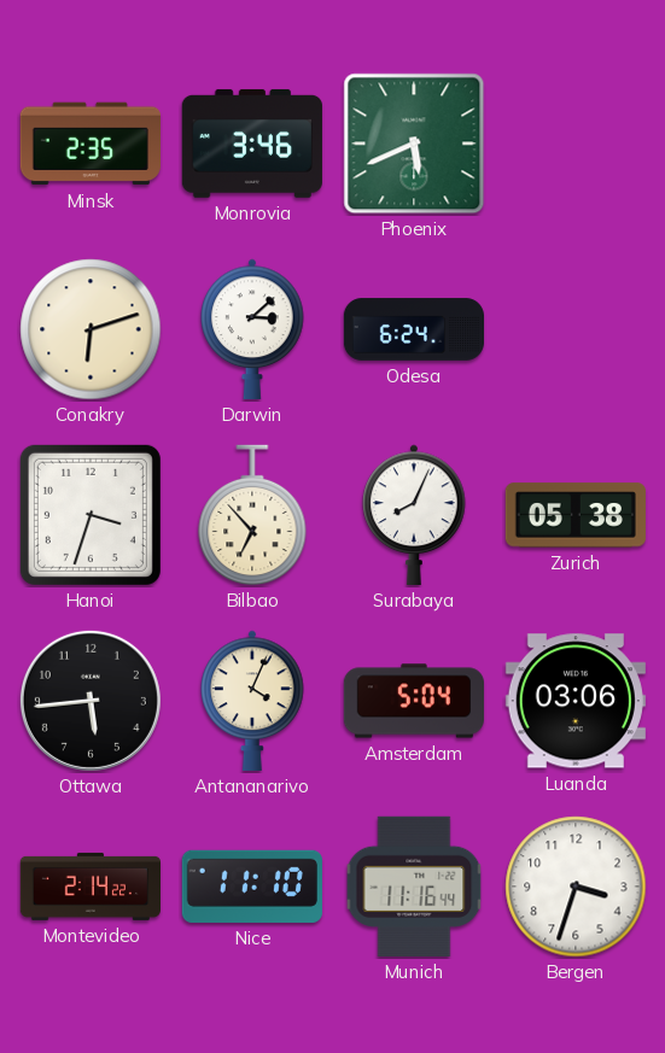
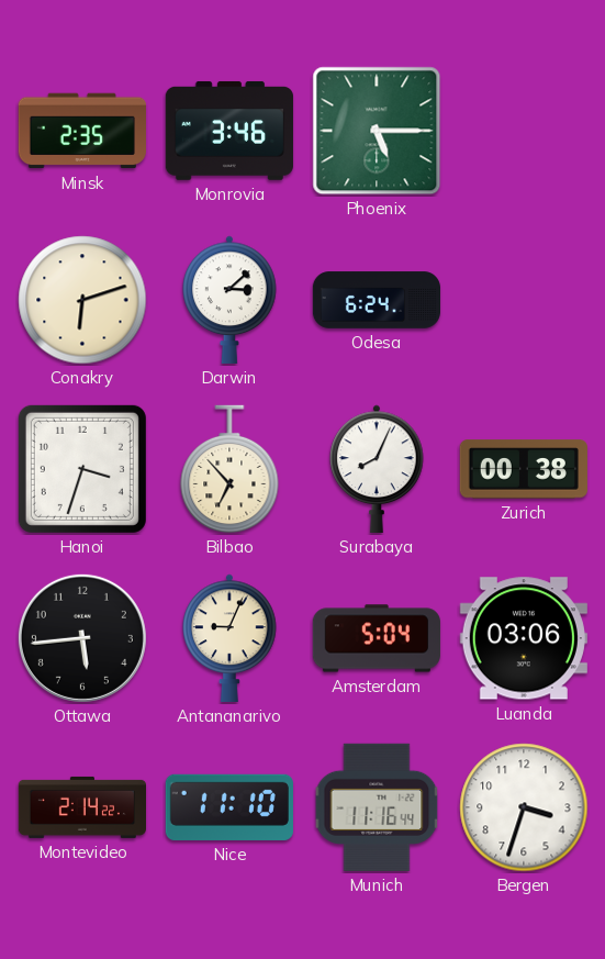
Phoenix: 5:41 -> 5:15
Zurich: 05:38 -> 00:38
Antananarivo: 4:04 -> 9:04
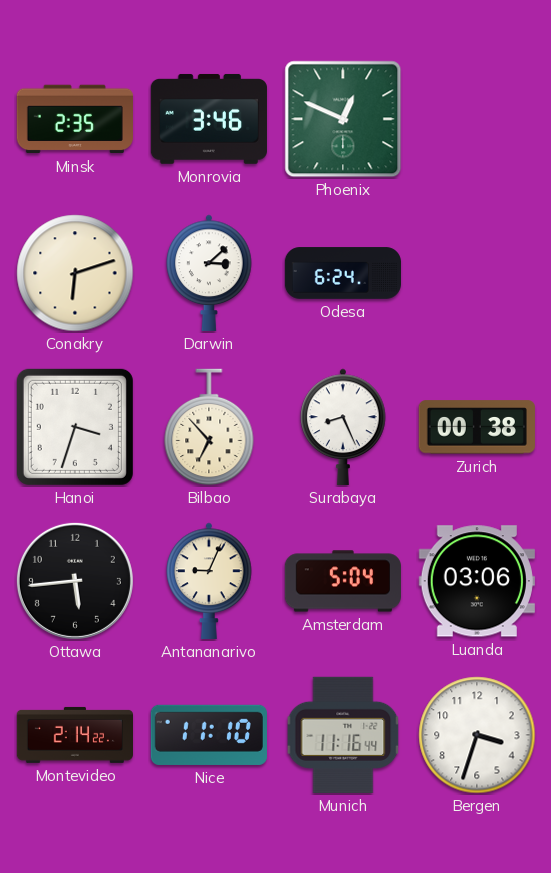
Phoenix: 5:15 -> 12:49
Surabaya: 8:04 -> 8:26
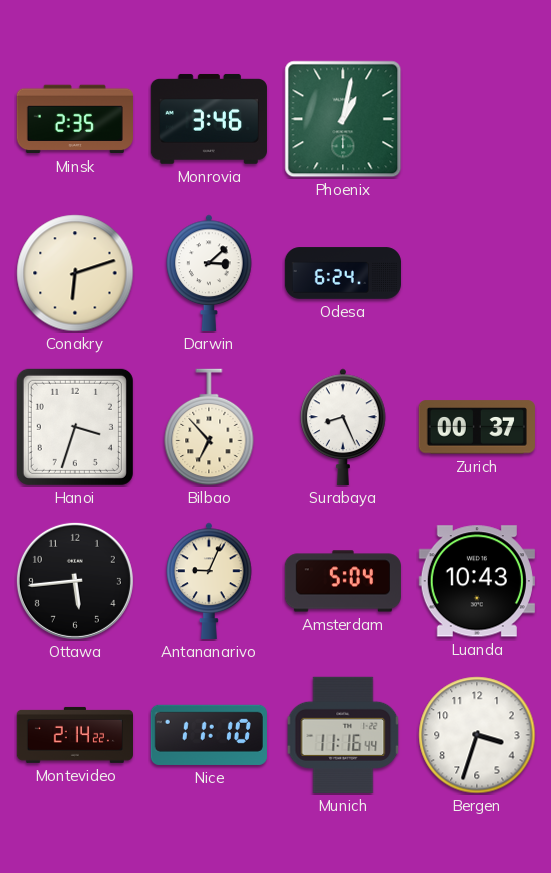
Phoenix: 12:49 -> 1:02
Zurich: 00:38 -> 00:37
Luanda: 03:06 -> 10:43
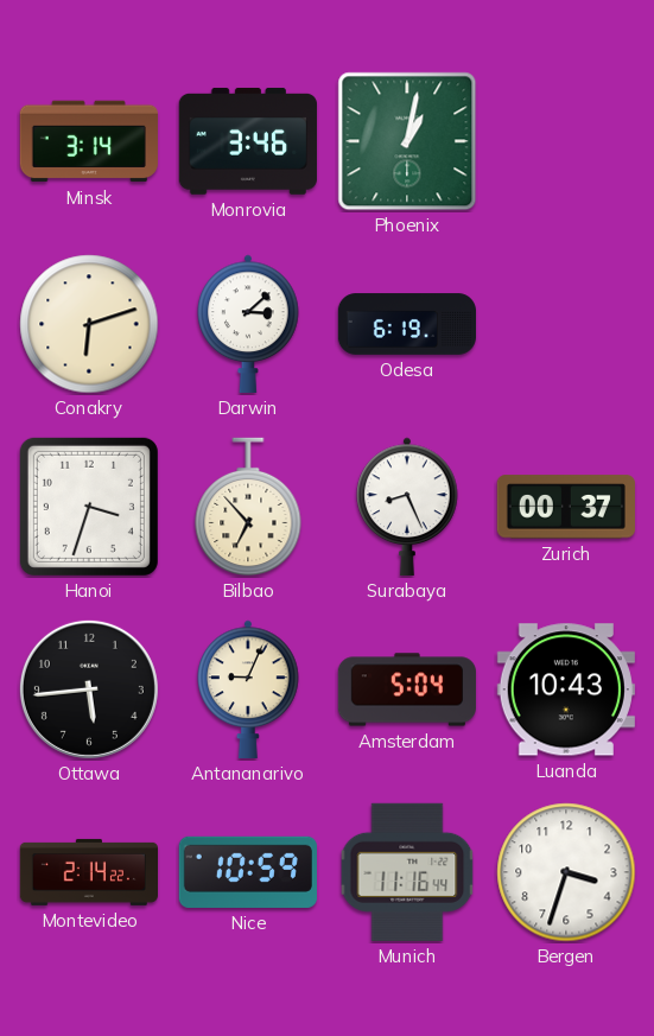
Minsk: 2:35 -> 3:14
Odesa: 6:24 -> 6:19
Nice: 11:10 -> 10:59
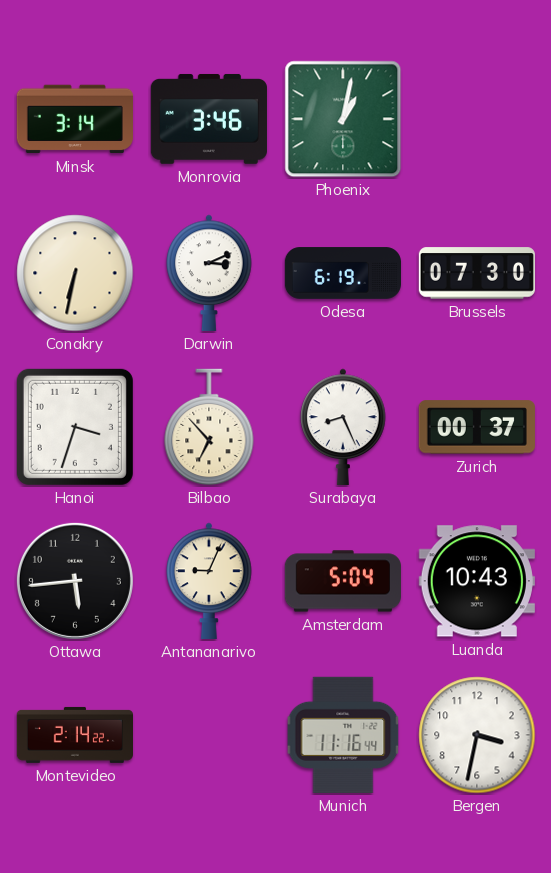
Conakry: 6:12 -> 6:32
Darwin: 3:08 -> 3:11
Brussels: none -> 07:30
Nice: 10:59 -> none
Bergen: 3:33 -> 3:32
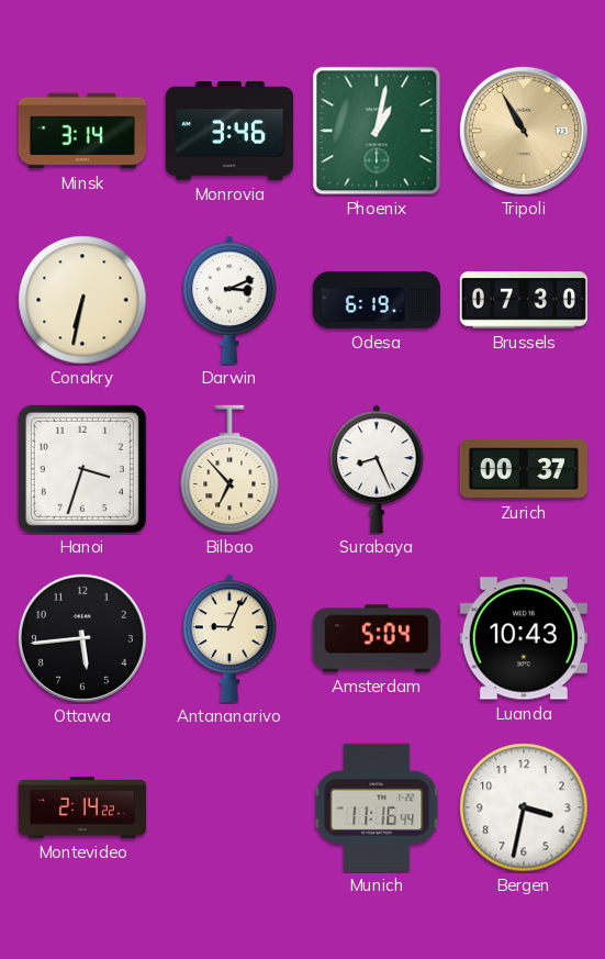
Tripoli: none -> 10:55
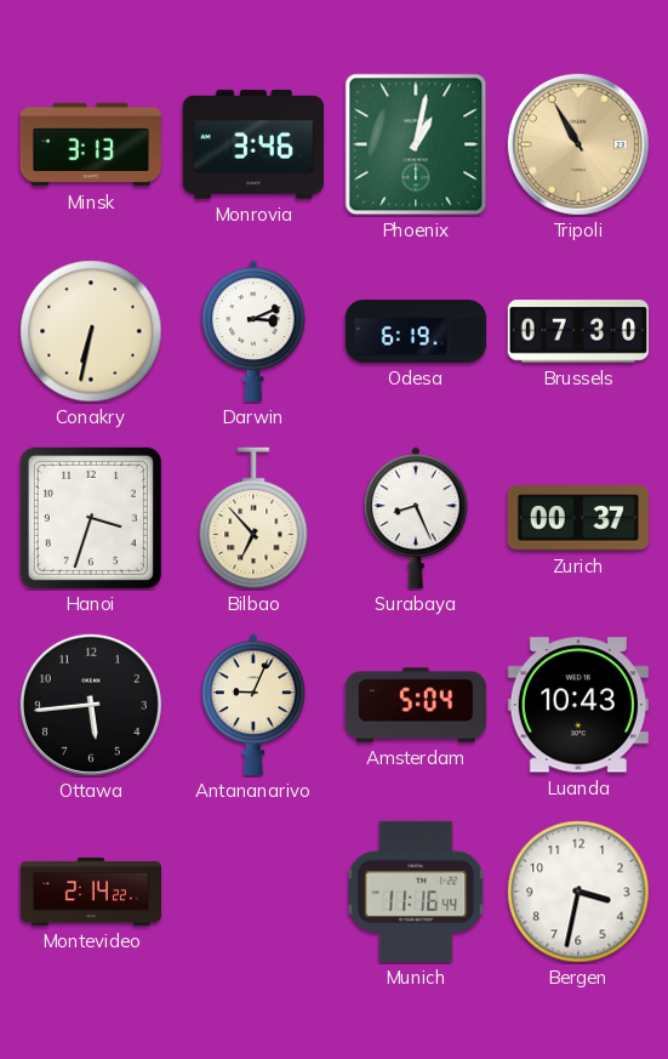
Minsk: 3:14 -> 3:13
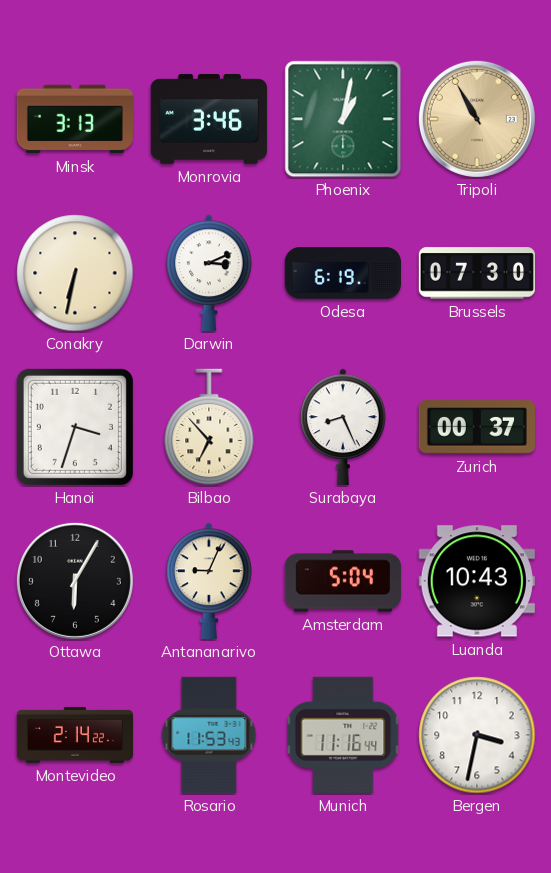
Ottawa: 5:44 -> 6:05
Rosario: none -> 11:53
